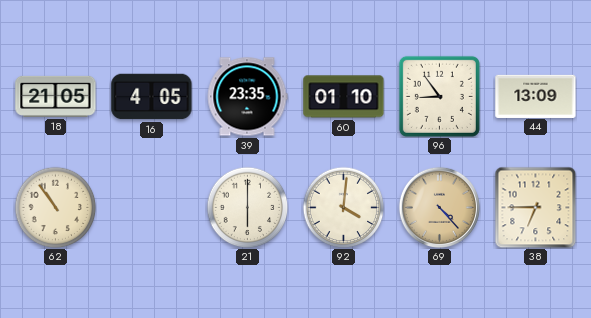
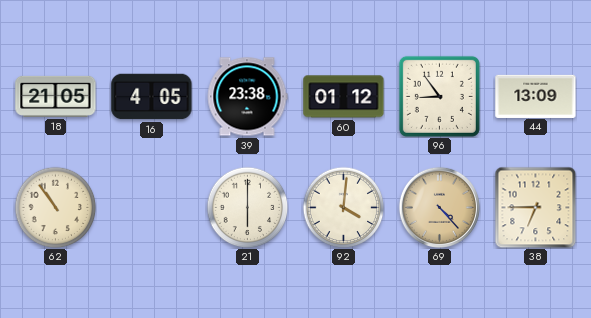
39: 23:35 -> 23:38
60: 01:10 -> 01:12
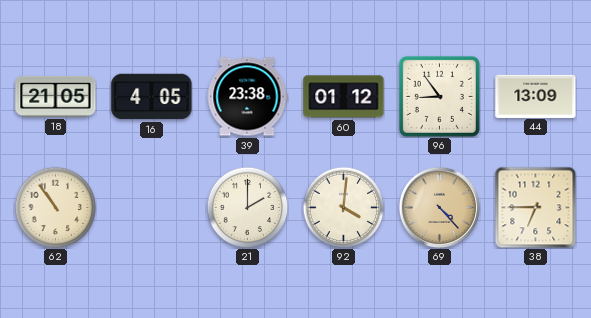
21: 6:00 -> 2:00
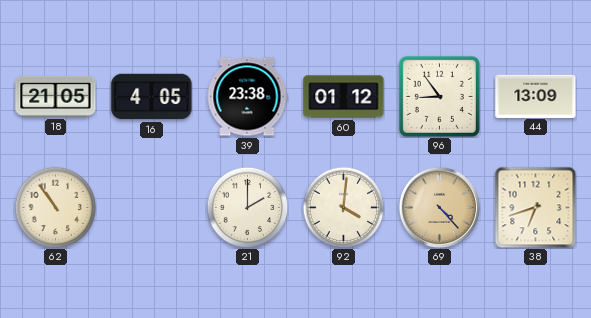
38: 6:45 -> 6:42
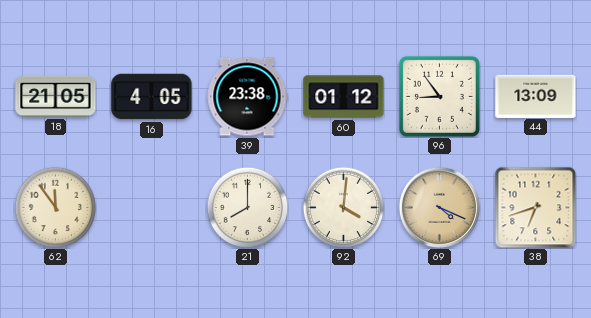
62: 10:54 -> 11:54
21: 2:00 -> 8:00
69: 4:23 -> 4:19
